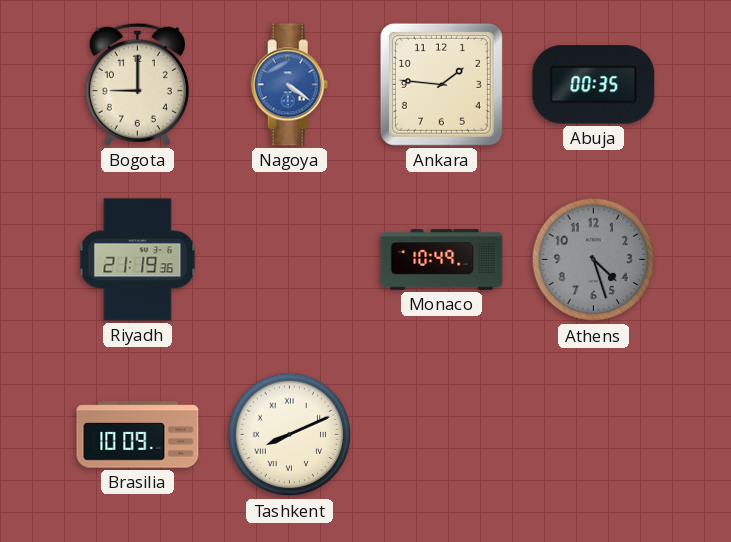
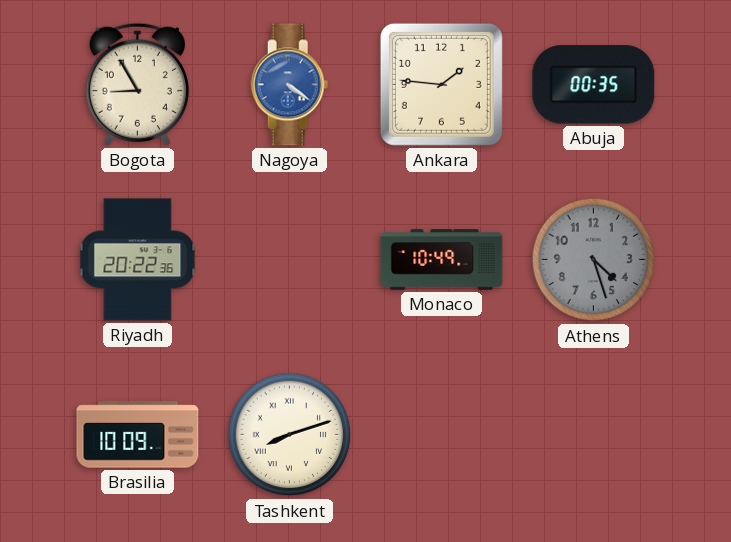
Bogota: 9:00 -> 8:55
Riyadh: 21:19 -> 20:22
Tashkent: 8:11 -> 8:12
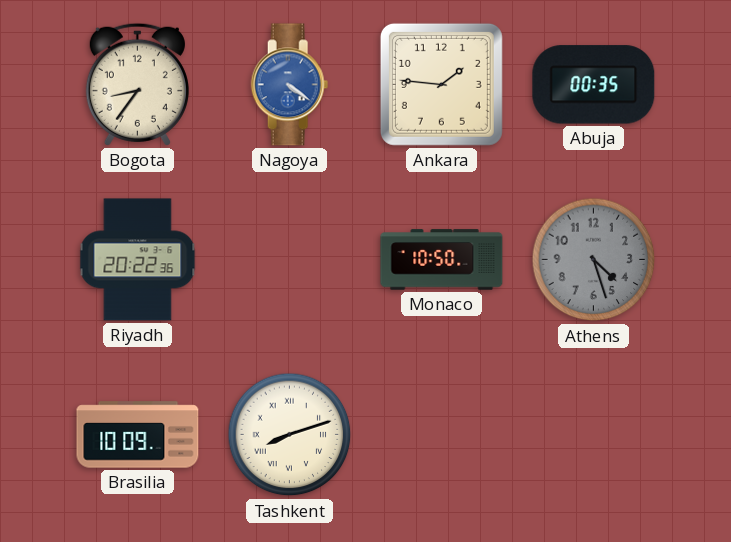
Bogota: 8:55 -> 8:36
Monaco: 10:49 -> 10:50
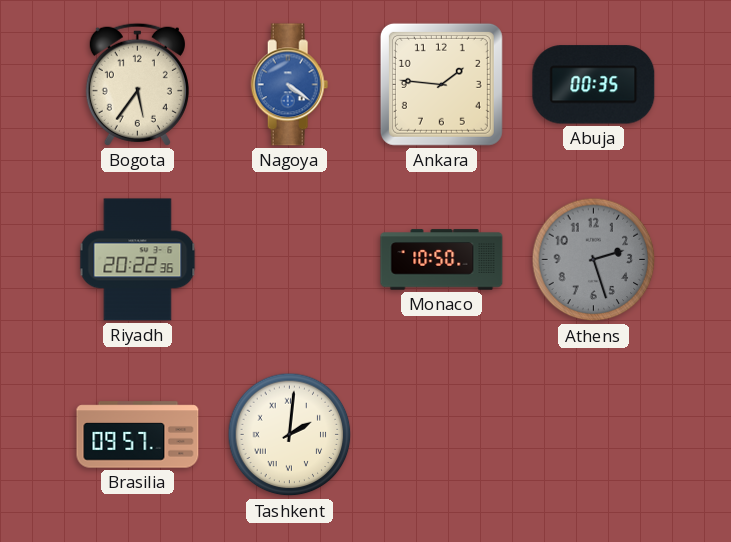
Bogota: 8:36 -> 5:36
Athens: 4:27 -> 2:27
Brasilia: 10:09 -> 09:57
Tashkent: 8:12 -> 2:01
